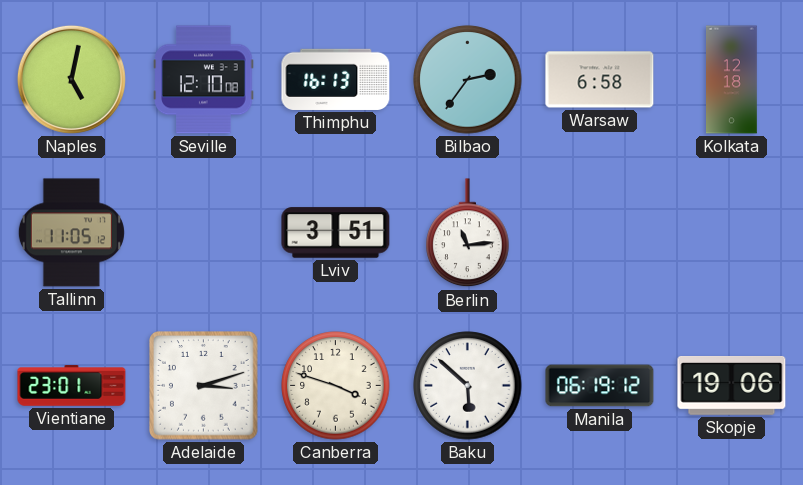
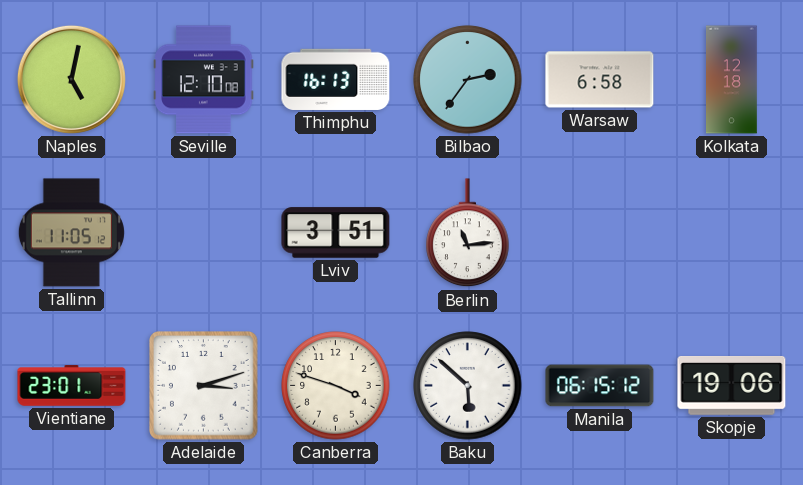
Manila: 06:19 -> 06:15
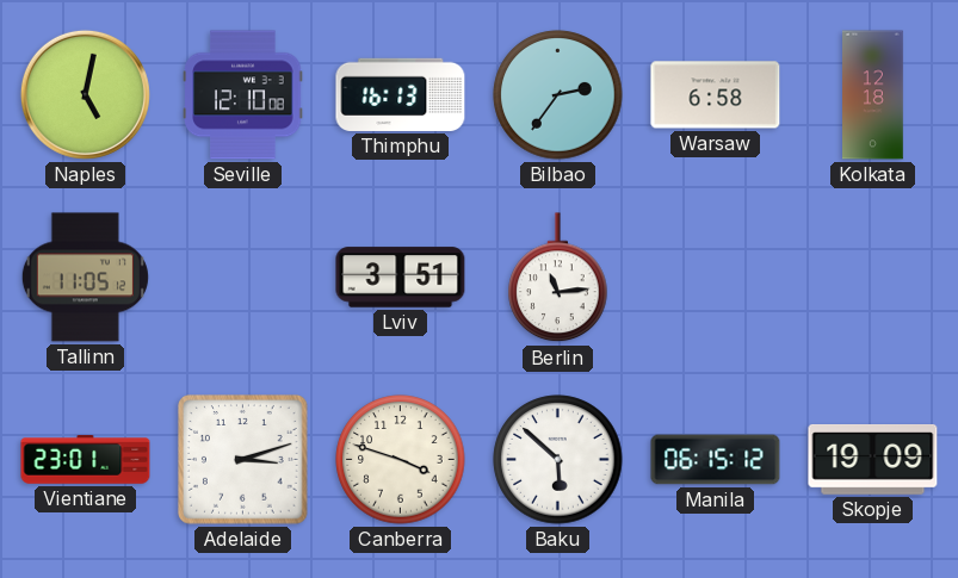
Skopje: 19:06 -> 19:09
